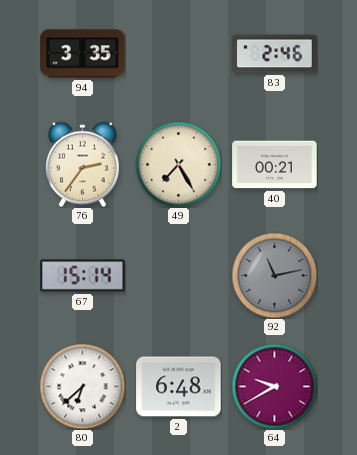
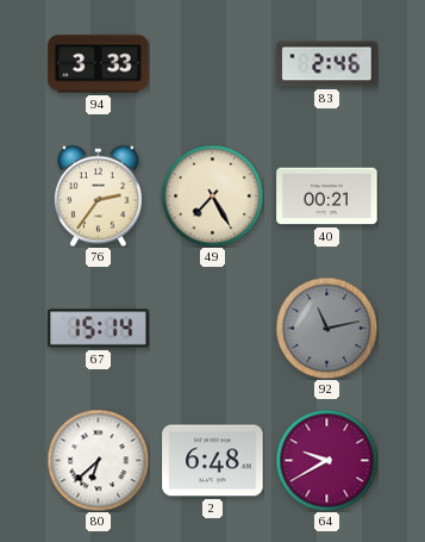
94: 3:35 -> 3:33
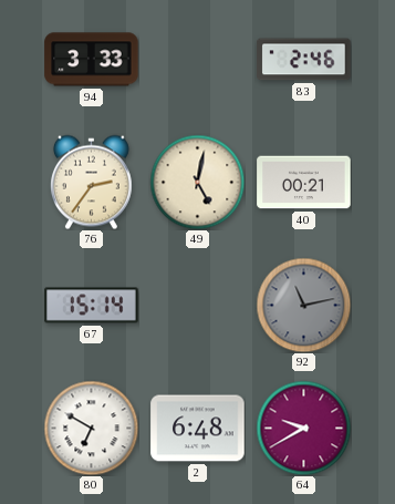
49: 7:25 -> 5:02
80: 6:38 -> 6:50
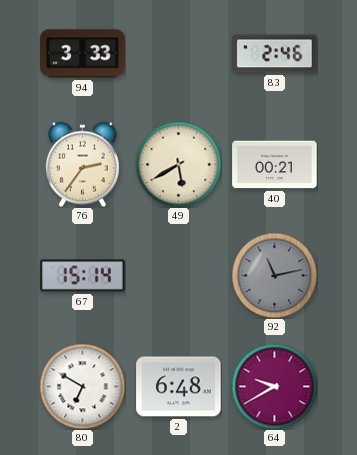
49: 5:02 -> 5:40
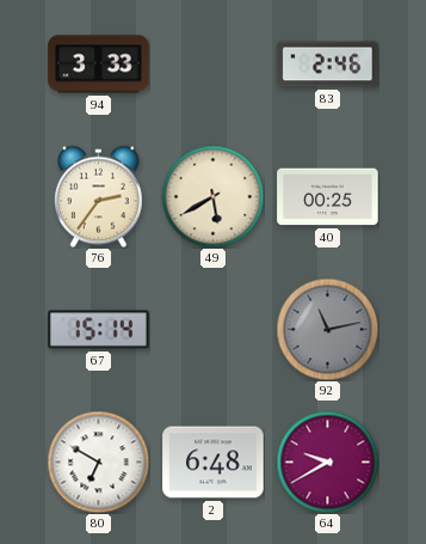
40: 00:21 -> 00:25
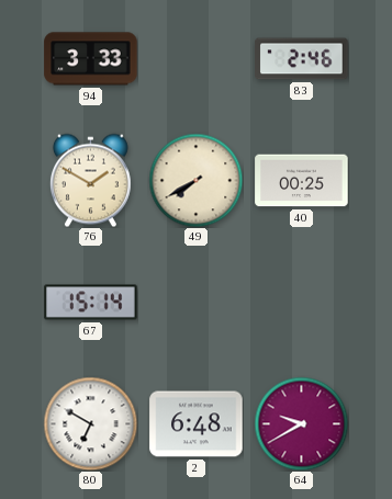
76: 2:36 -> 1:50
49: 5:40 -> 7:40
92: 11:13 -> none
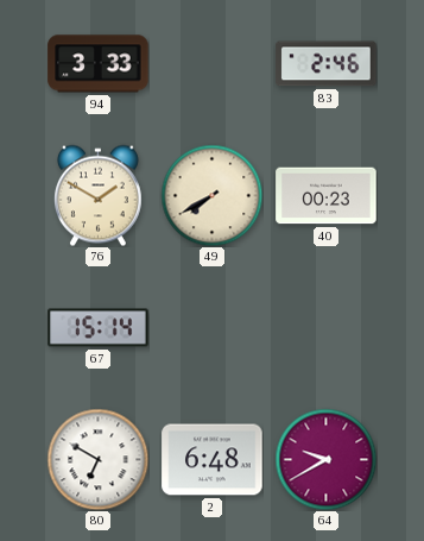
40: 00:25 -> 00:23
